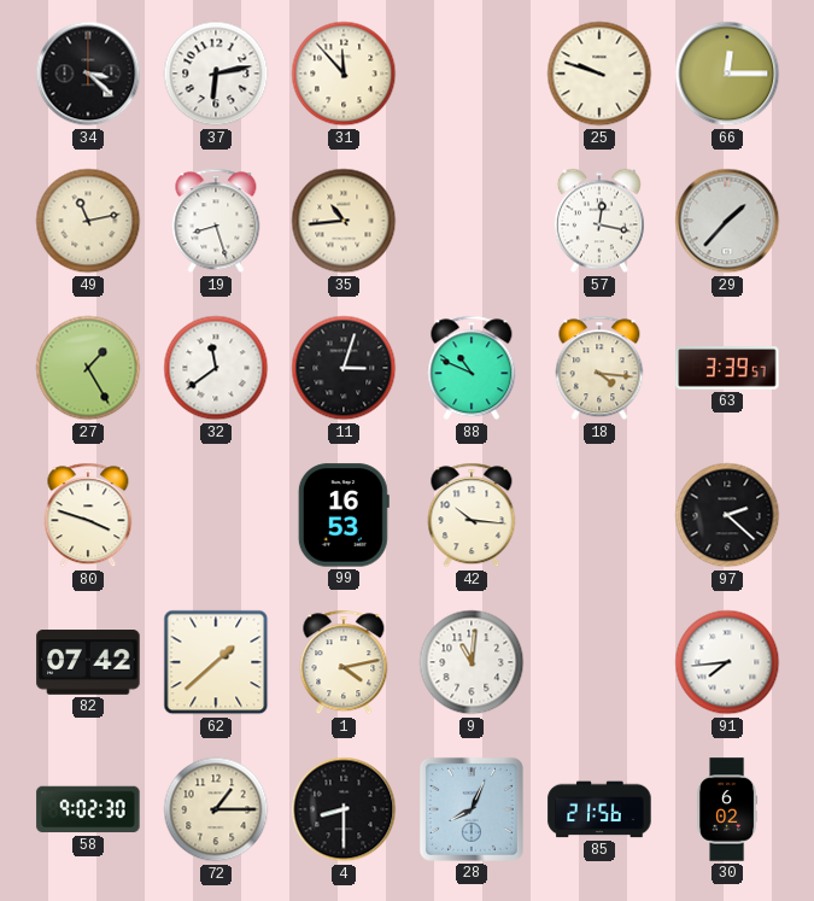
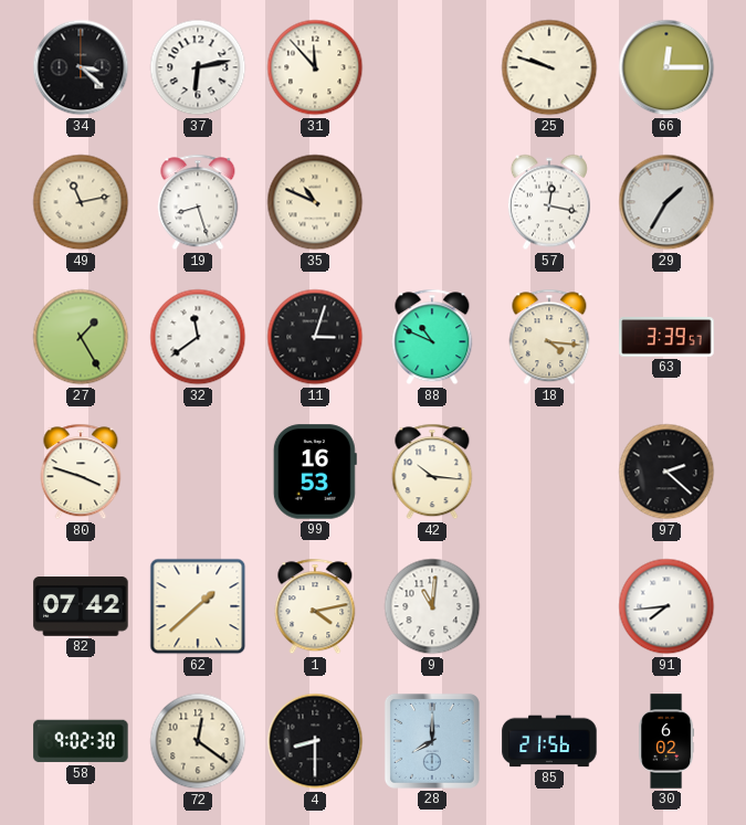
35: 10:44 -> 10:49
29: 1:37 -> 1:35
72: 1:15 -> 12:21
28: 8:04 -> 8:00
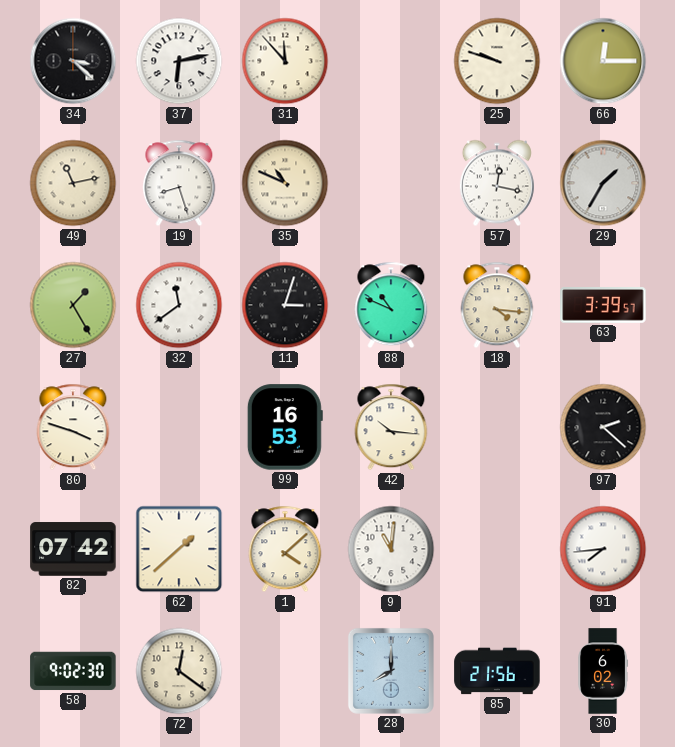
1: 4:13 -> 4:08
4: 8:30 -> none
